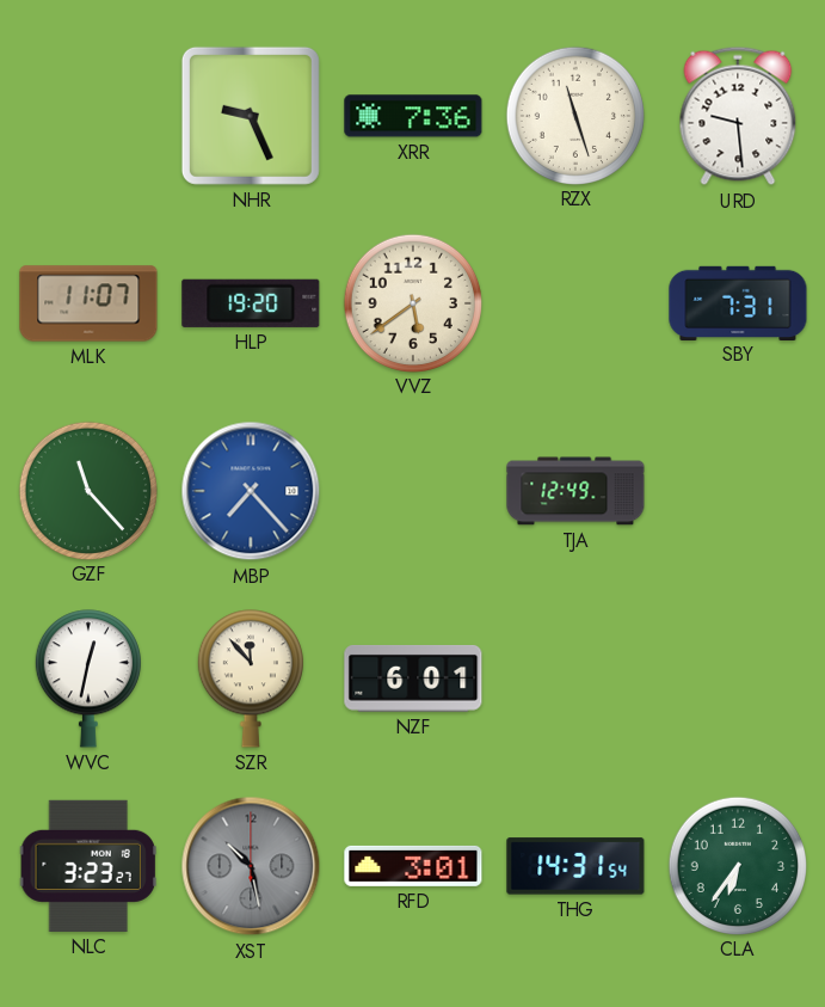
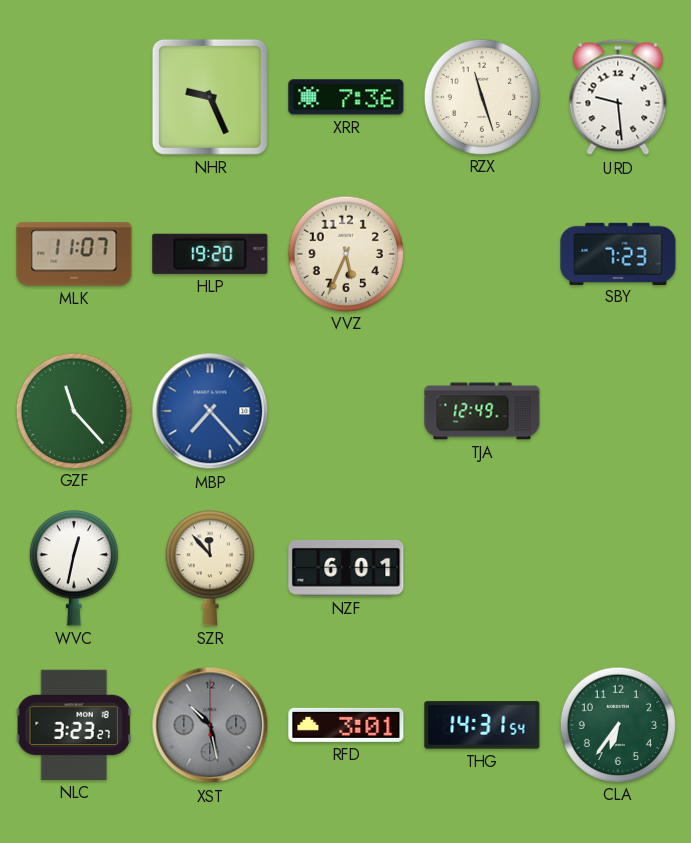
VVZ: 5:39 -> 5:34
SBY: 7:31 -> 7:23
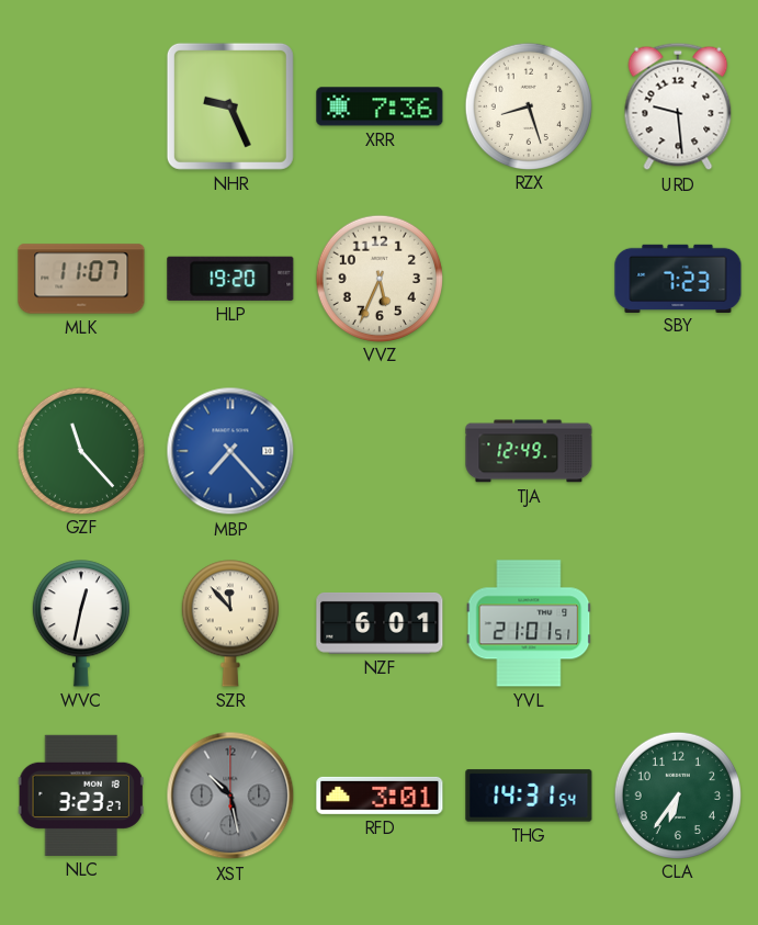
RZX: 11:27 -> 8:27
YVL: none -> 21:01
